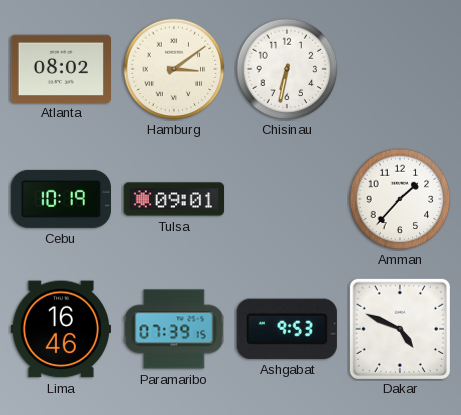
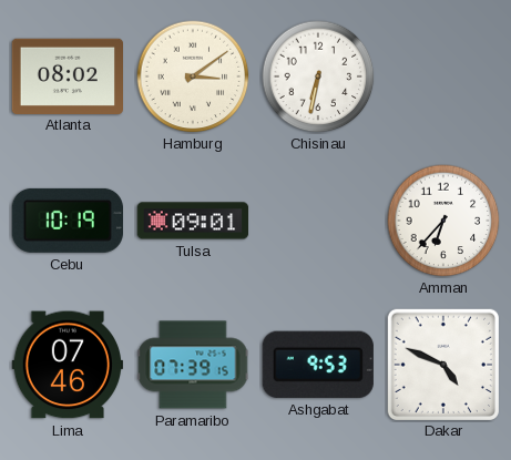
Amman: 1:37 -> 6:37
Lima: 16:46 -> 07:46
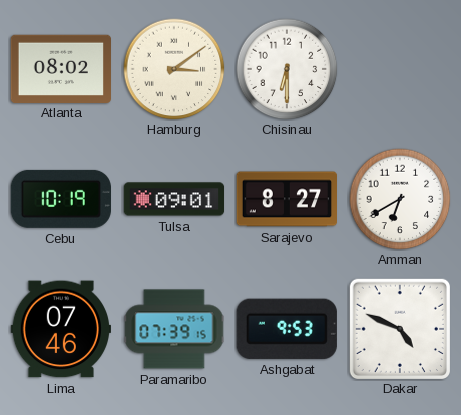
Chisinau: 6:32 -> 6:30
Sarajevo: none -> 8:27
Amman: 6:37 -> 6:40
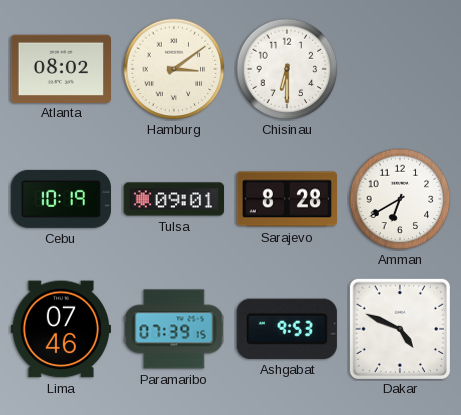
Sarajevo: 8:27 -> 8:28
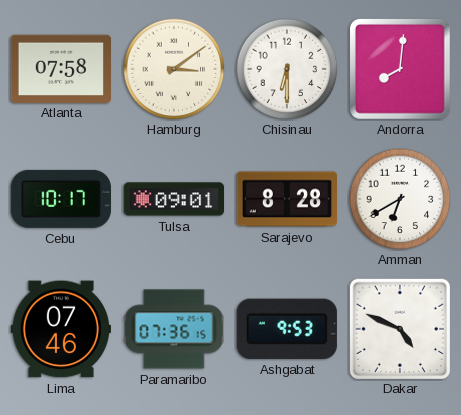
Atlanta: 08:02 -> 07:58
Andorra: none -> 8:01
Cebu: 10:19 -> 10:17
Paramaribo: 07:39 -> 07:36
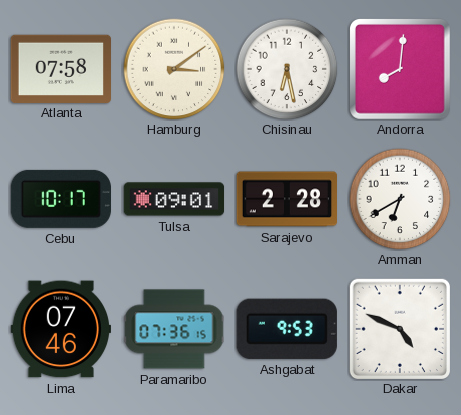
Chisinau: 6:30 -> 6:28
Sarajevo: 8:28 -> 2:28
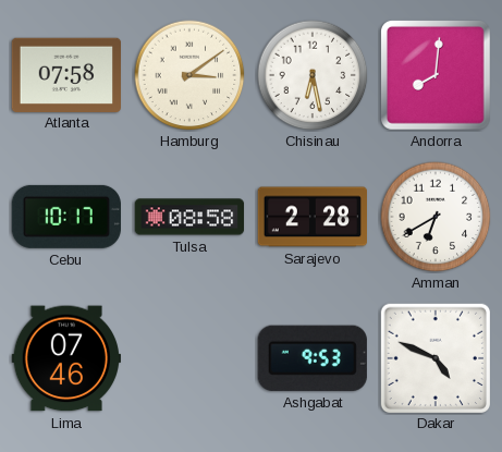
Tulsa: 09:01 -> 08:58
Paramaribo: 07:36 -> none
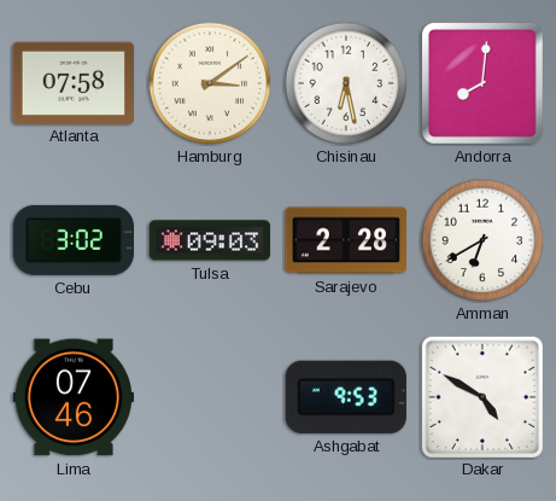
Cebu: 10:17 -> 3:02
Tulsa: 08:58 -> 09:03
Dakar: 4:49 -> 4:50
